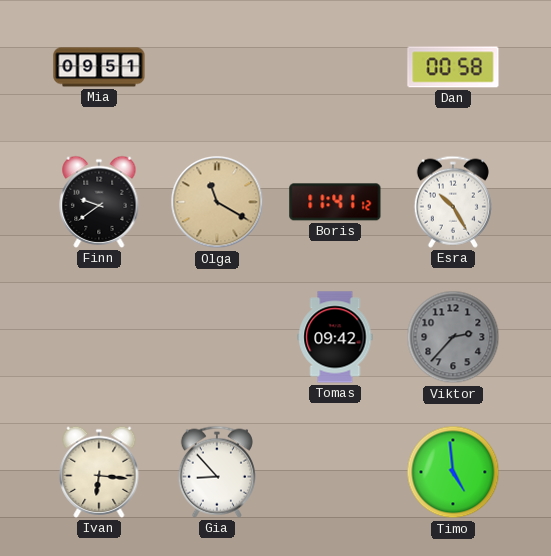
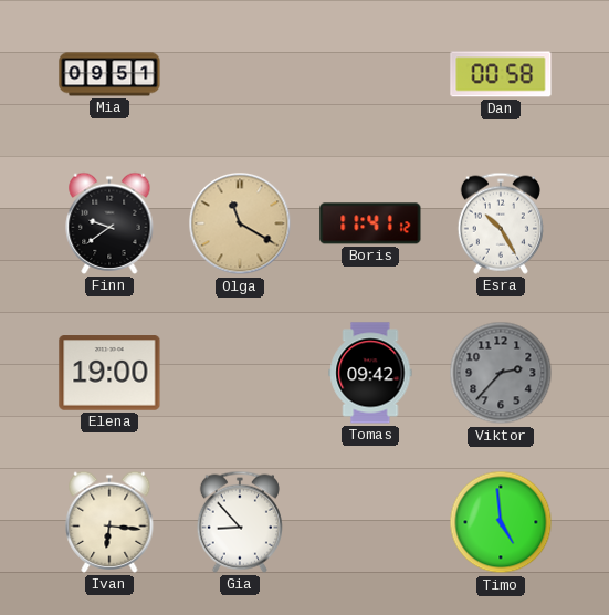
Elena: none -> 19:00
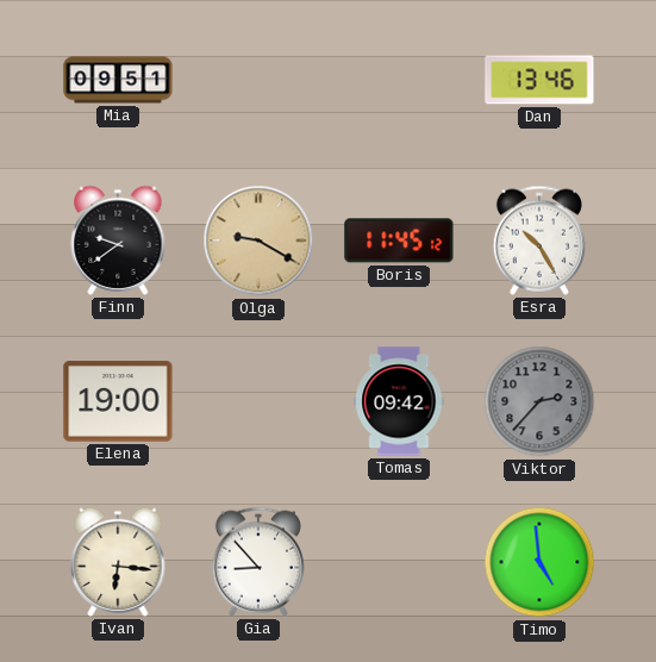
Dan: 00:58 -> 13:46
Olga: 11:20 -> 9:20
Boris: 11:41 -> 11:45
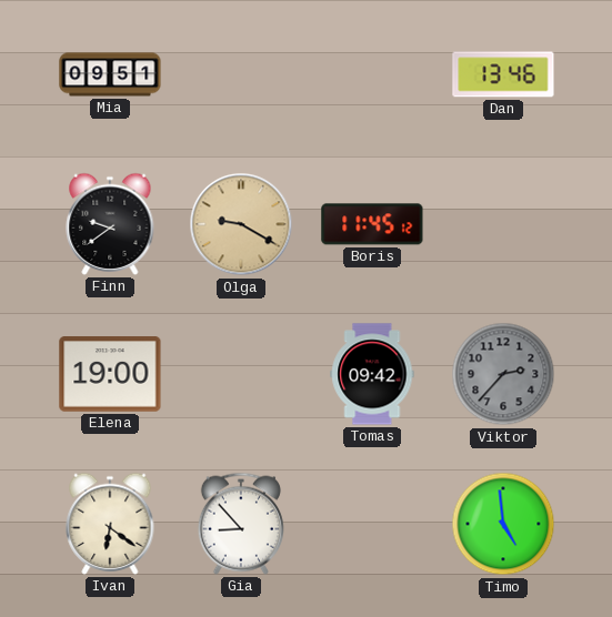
Esra: 10:25 -> none
Ivan: 6:16 -> 6:21
